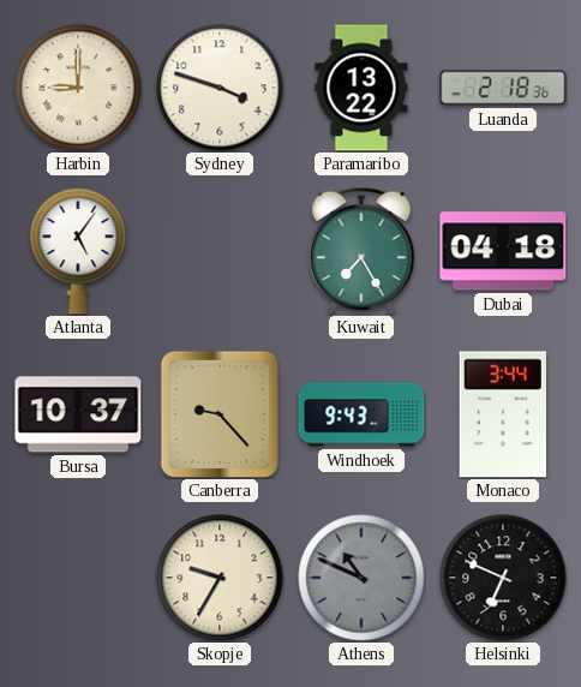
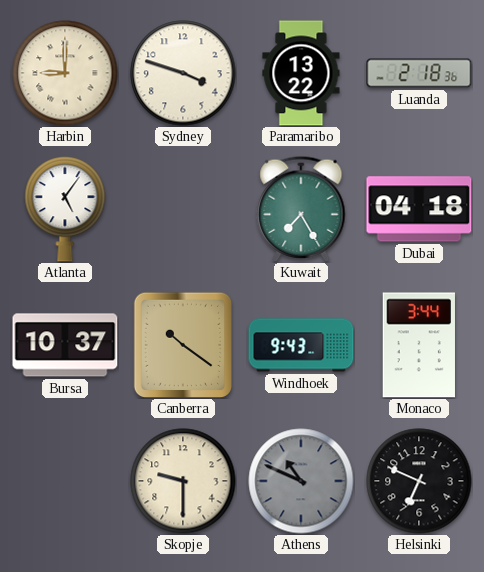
Canberra: 9:23 -> 10:21
Skopje: 9:35 -> 9:30
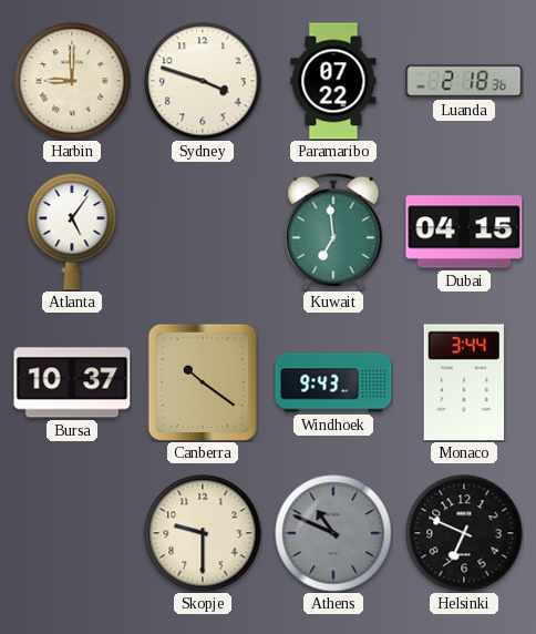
Paramaribo: 13:22 -> 07:22
Kuwait: 7:25 -> 6:59
Dubai: 04:18 -> 04:15
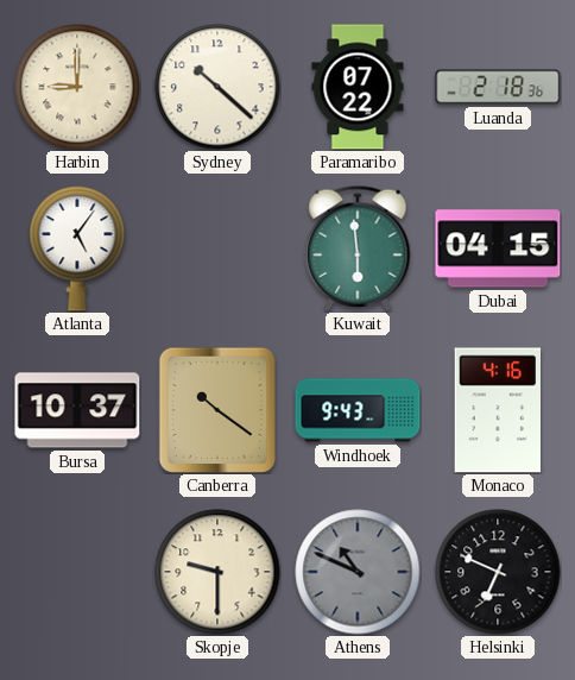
Sydney: 3:48 -> 10:22
Kuwait: 6:59 -> 5:59
Monaco: 3:44 -> 4:16
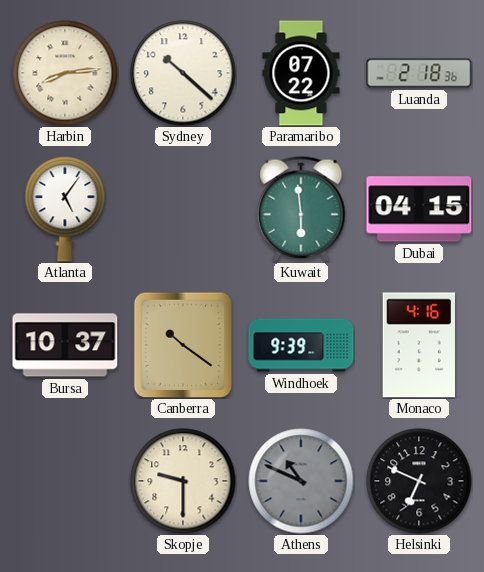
Harbin: 9:00 -> 8:14
Windhoek: 9:43 -> 9:39
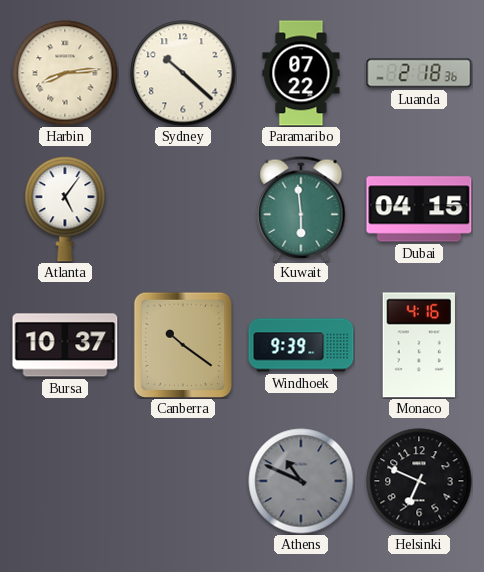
Skopje: 9:30 -> none
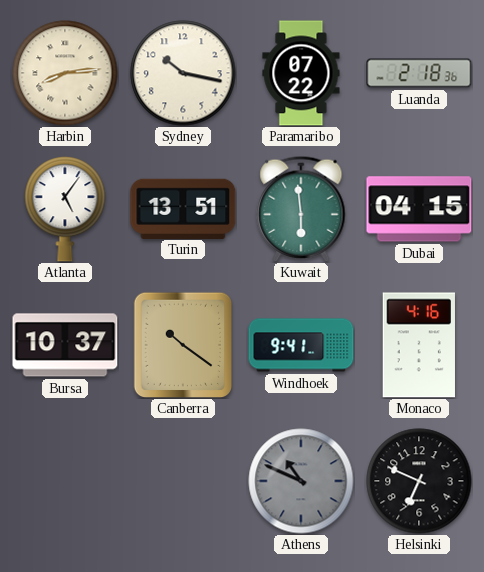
Sydney: 10:22 -> 10:17
Turin: none -> 13:51
Windhoek: 9:39 -> 9:41
